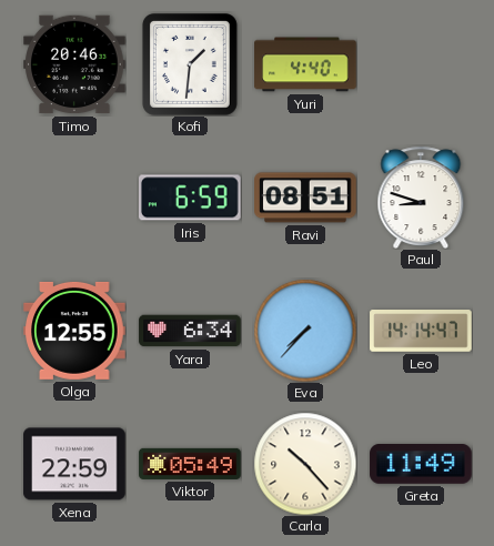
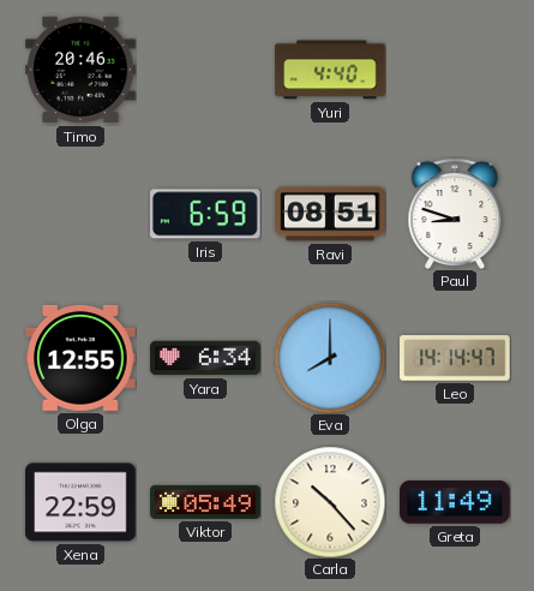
Kofi: 1:31 -> none
Eva: 7:37 -> 8:00
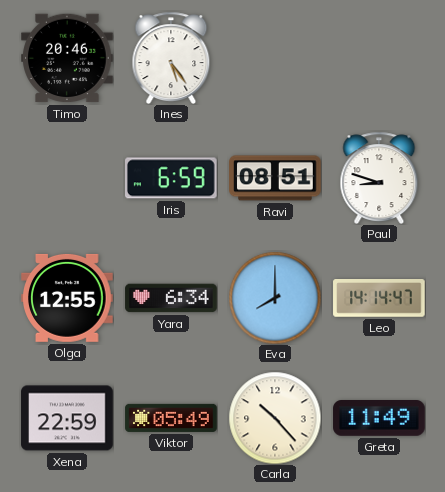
Ines: none -> 5:24
Yuri: 4:40 -> none
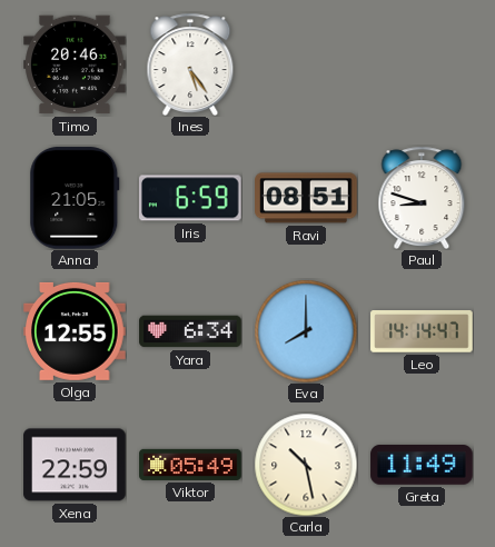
Anna: none -> 21:05
Carla: 10:23 -> 10:28
